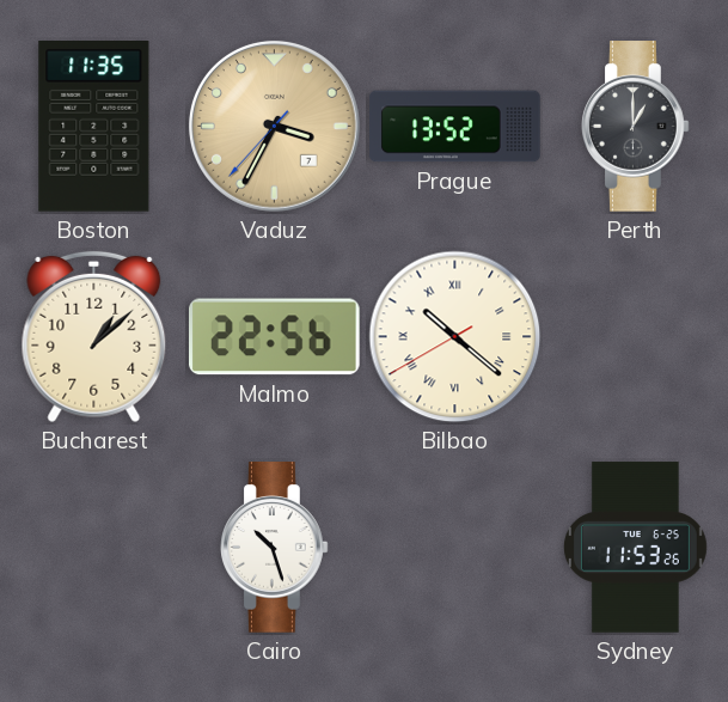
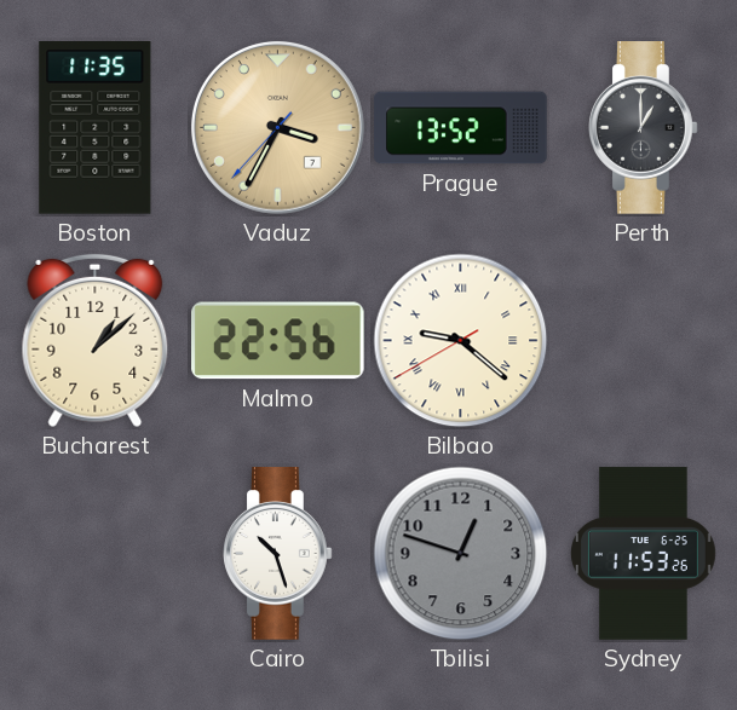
Bilbao: 10:21 -> 9:21
Tbilisi: none -> 12:48
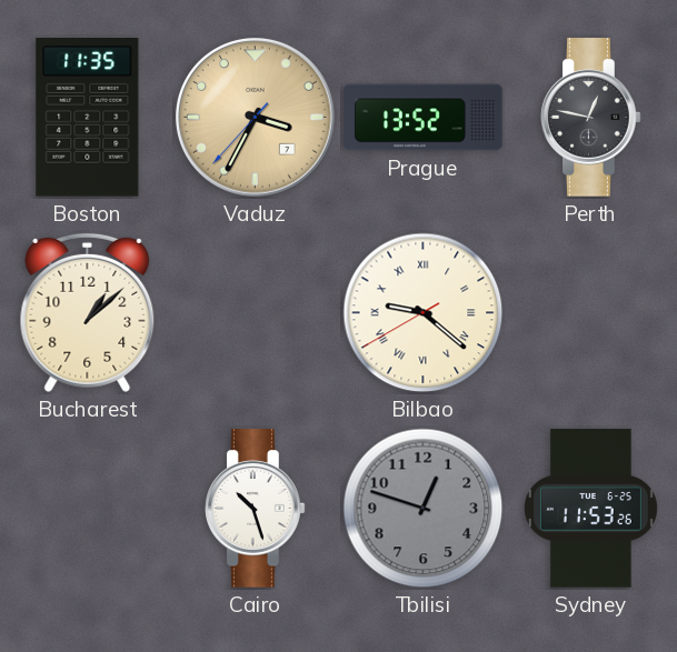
Perth: 1:00 -> 12:47
Malmo: 22:56 -> none
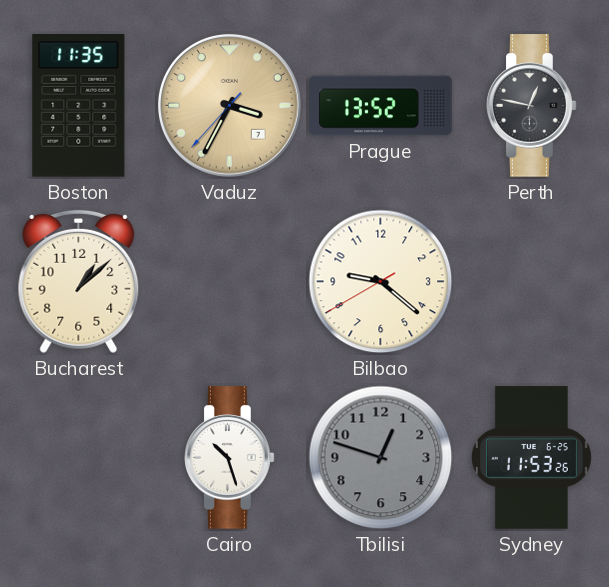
Bilbao numerals: Roman -> Arabic
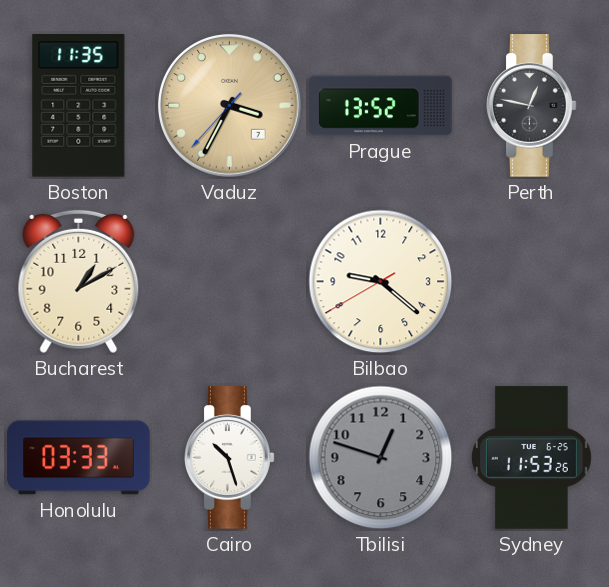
Bucharest: 1:08 -> 1:10
Honolulu: none -> 03:33
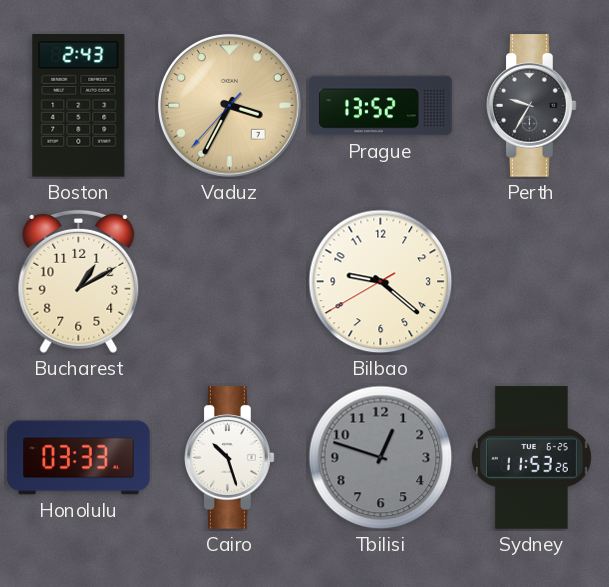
Boston: 11:35 -> 2:43
Perth: 12:47 -> 9:35
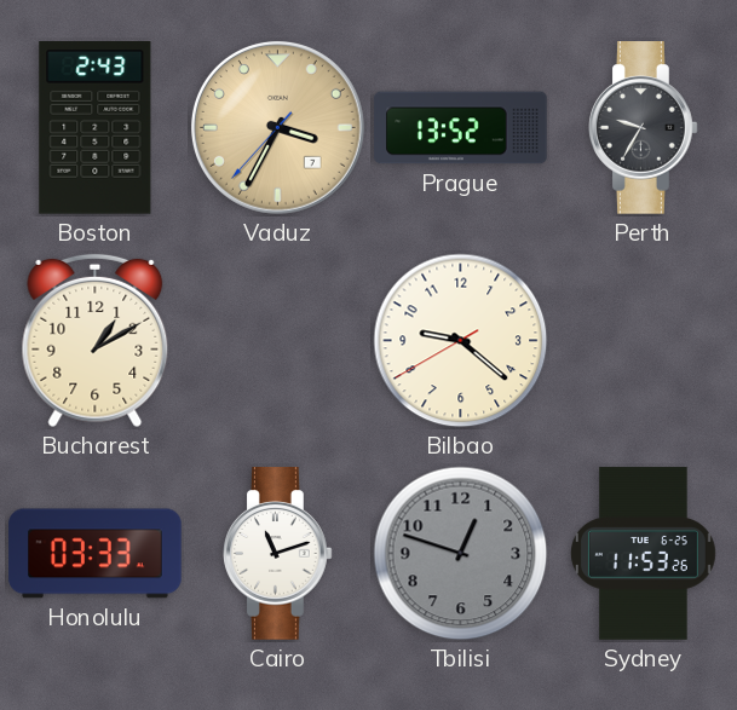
Cairo: 10:27 -> 11:12
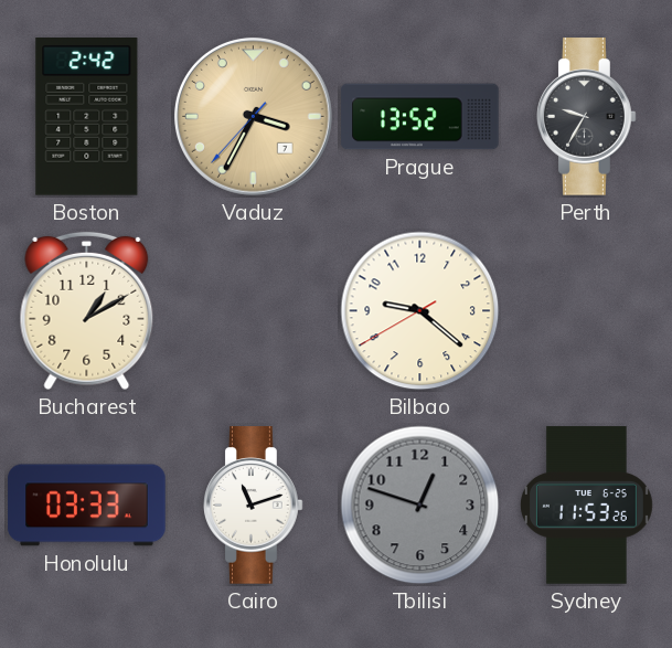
Boston: 2:43 -> 2:42
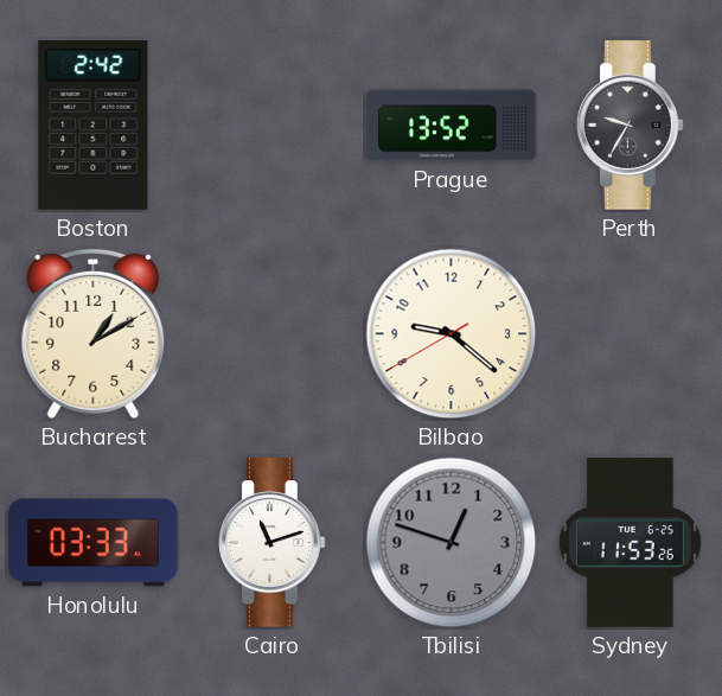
Vaduz: 3:34 -> none
